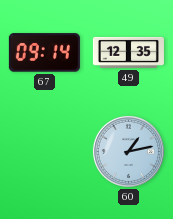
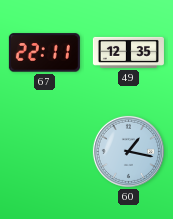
67: 09:14 -> 22:11
60: 1:13 -> 1:17
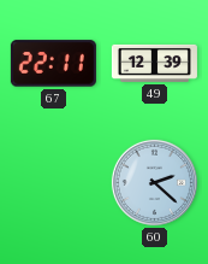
49: 12:35 -> 12:39
60: 1:17 -> 2:22
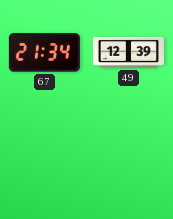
67: 22:11 -> 21:34
60: 2:22 -> none
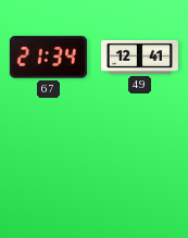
49: 12:39 -> 12:41
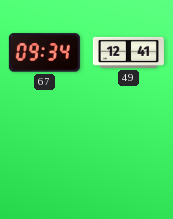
67: 21:34 -> 09:34
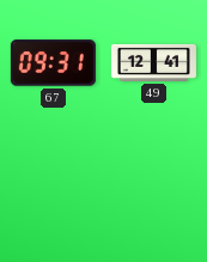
67: 09:34 -> 09:31
